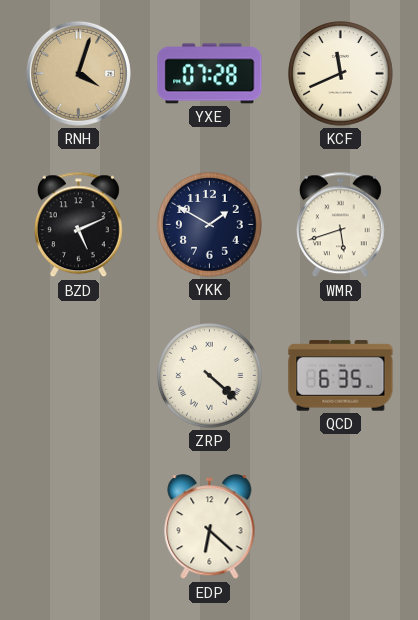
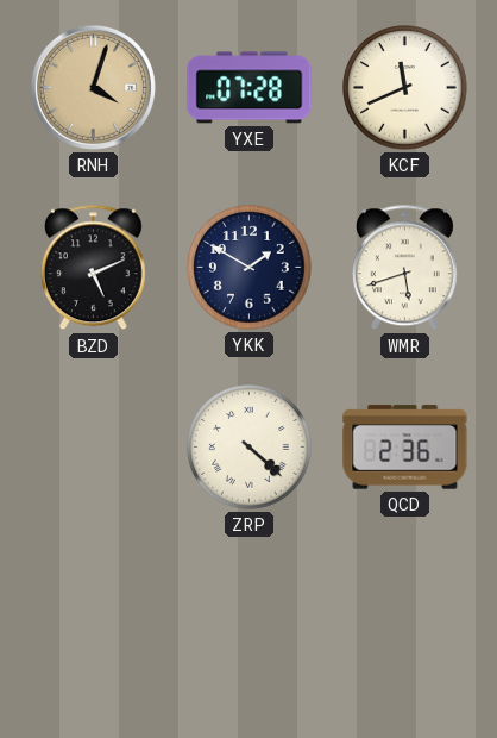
QCD: 6:35 -> 2:36
EDP: 6:22 -> none
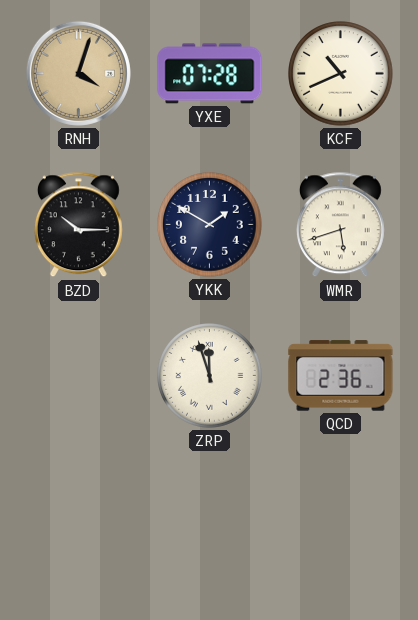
KCF: 11:41 -> 10:41
BZD: 5:11 -> 10:15
ZRP: 4:22 -> 11:57
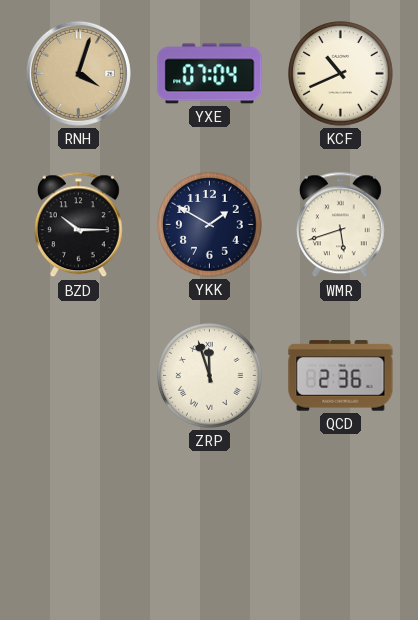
YXE: 07:28 -> 07:04
